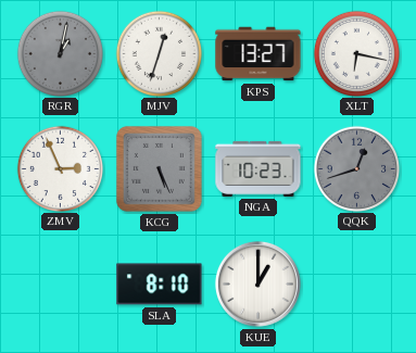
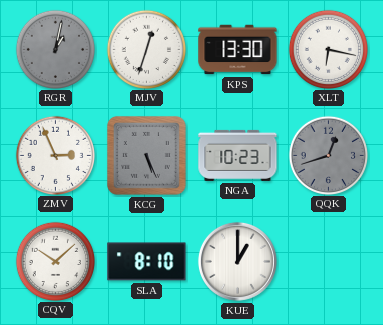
KPS: 13:27 -> 13:30
CQV: none -> 10:08
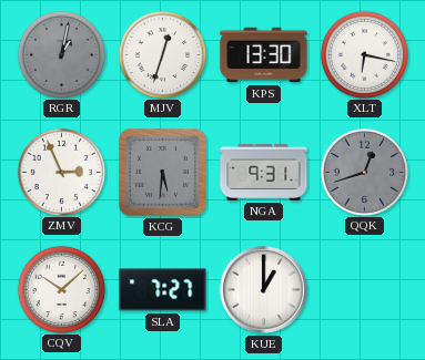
KCG: 5:26 -> 5:31
NGA: 10:23 -> 9:31
SLA: 8:10 -> 7:27
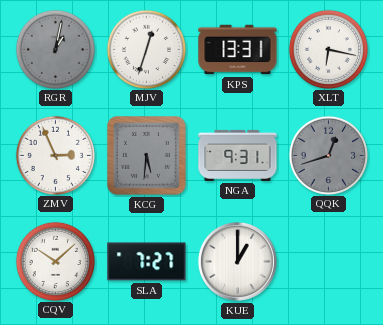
KPS: 13:30 -> 13:31
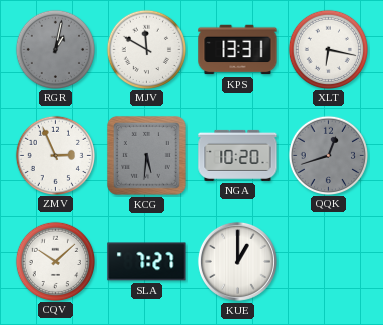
MJV: 12:33 -> 11:50
NGA: 9:31 -> 10:20
